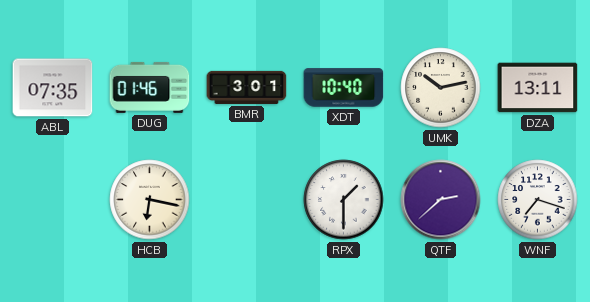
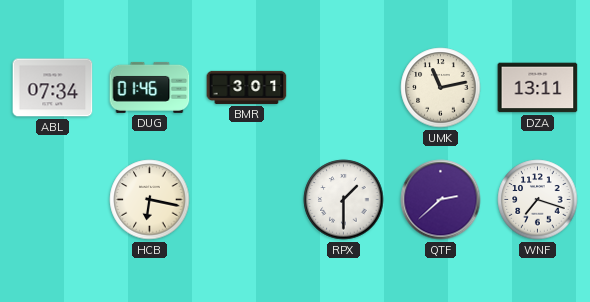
ABL: 07:35 -> 07:34
XDT: 10:40 -> none
UMK: 10:13 -> 11:13
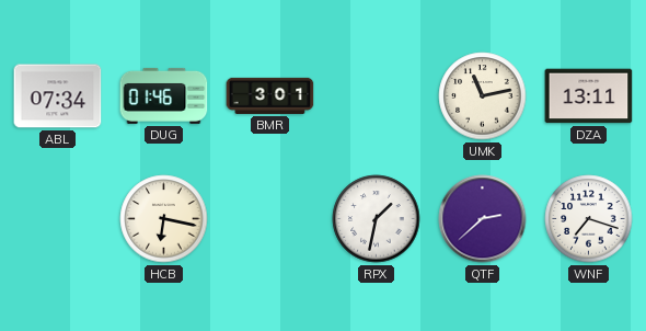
RPX: 1:30 -> 1:32
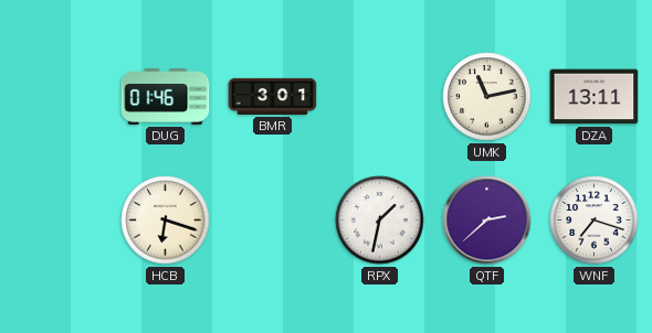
ABL: 07:34 -> none
HCB: 6:17 -> 6:18
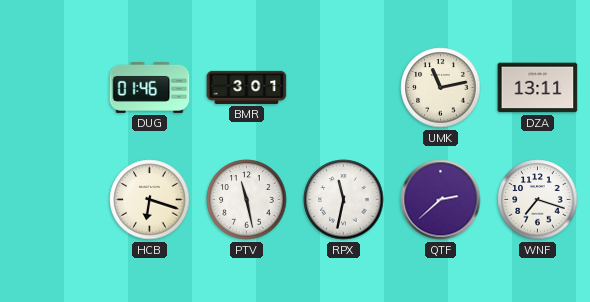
PTV: none -> 11:28
RPX: 1:32 -> 11:32
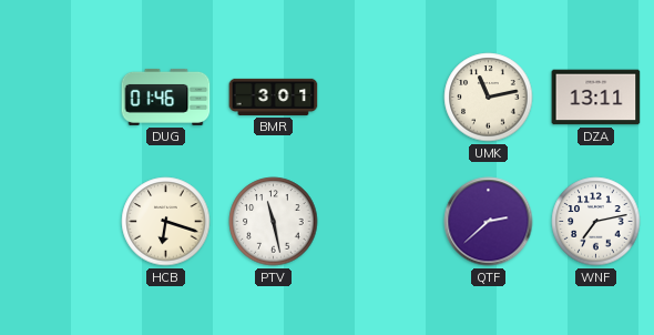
RPX: 11:32 -> none
WNF: 7:18 -> 7:13
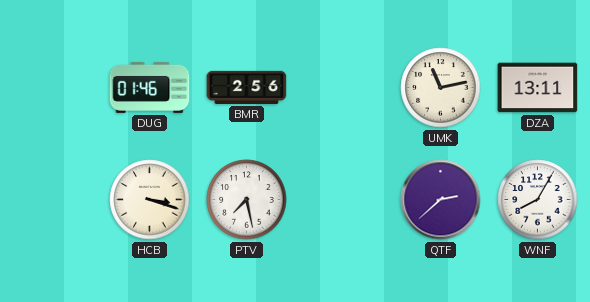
BMR: 3:01 -> 2:56
HCB: 6:18 -> 3:18
PTV: 11:28 -> 7:28
WNF: 7:13 -> 8:05
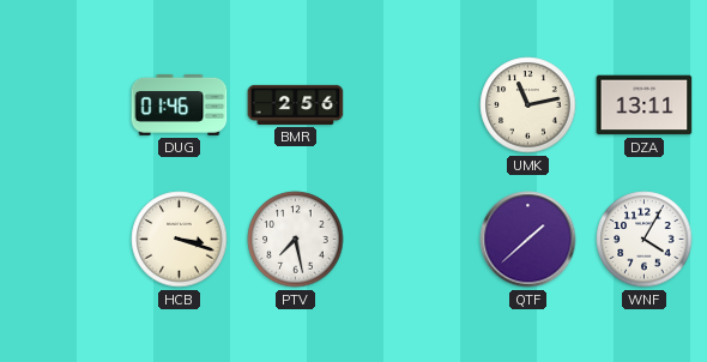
QTF: 2:38 -> 1:38
WNF: 8:05 -> 4:05
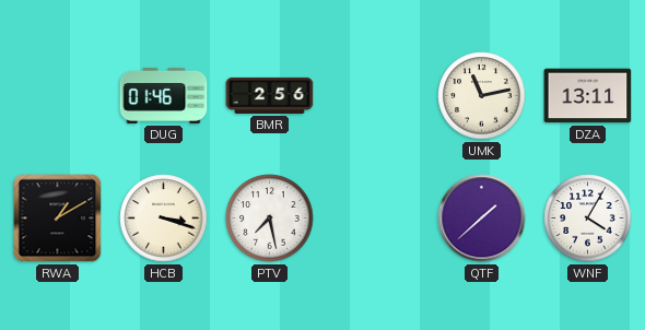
RWA: none -> 1:10
